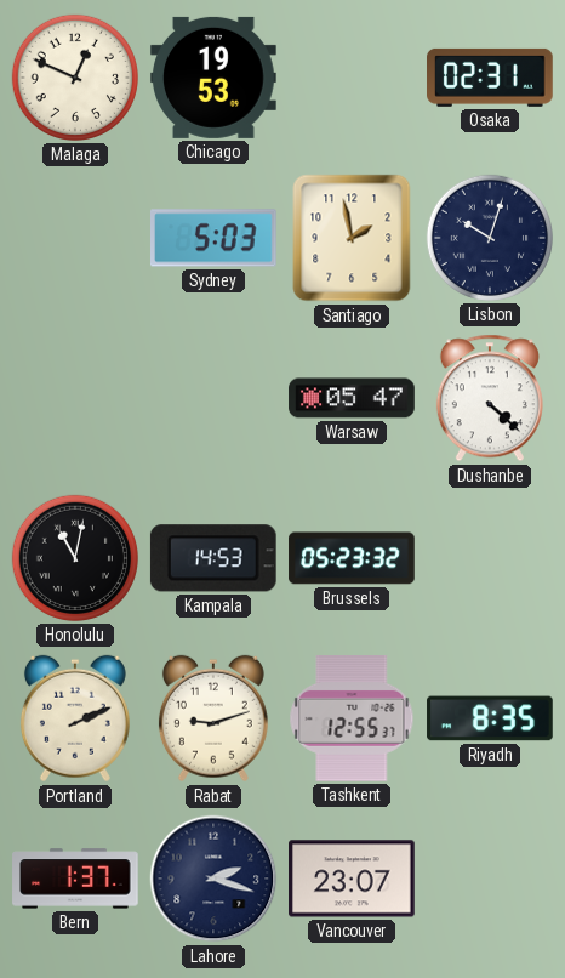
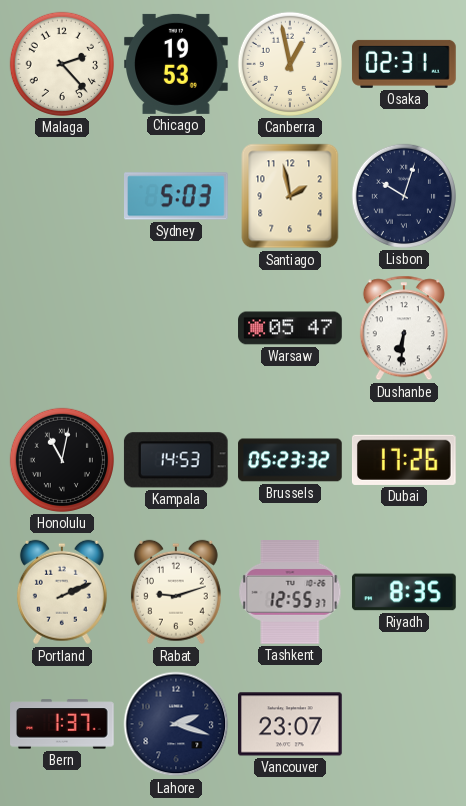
Malaga: 12:49 -> 2:23
Canberra: none -> 12:58
Dushanbe: 4:22 -> 6:31
Dubai: none -> 17:26
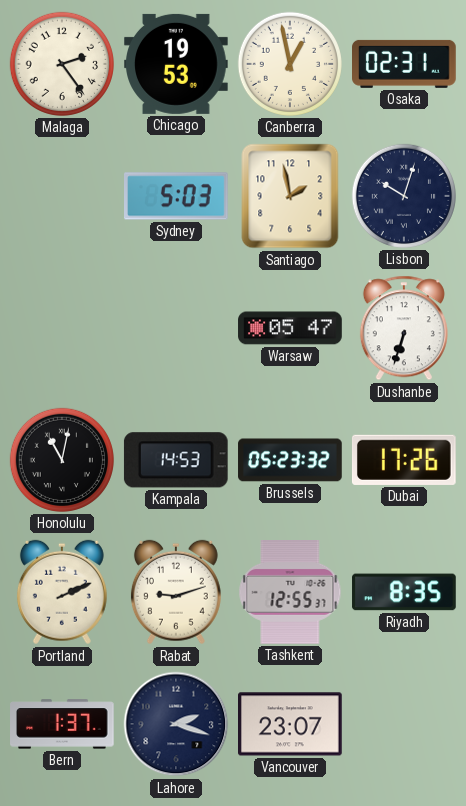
Malaga: 2:23 -> 2:24
Dushanbe: 6:31 -> 6:33
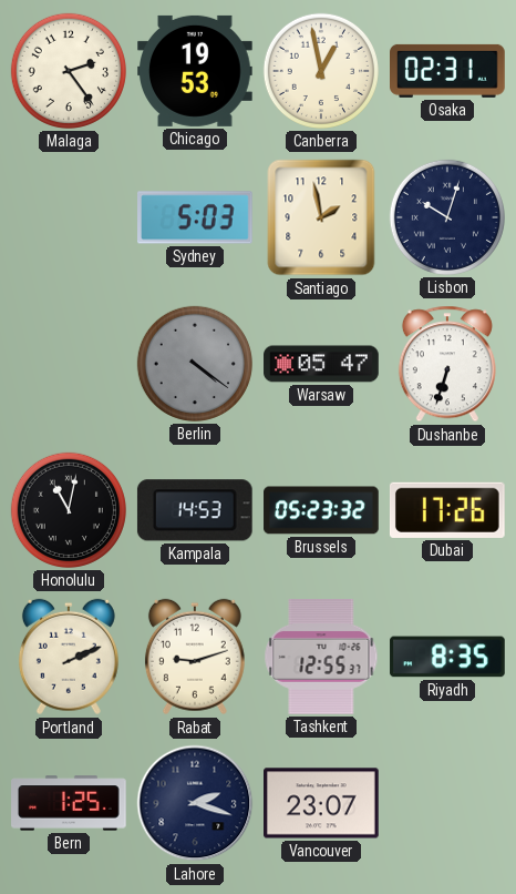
Berlin: none -> 4:21
Bern: 1:37 -> 1:25
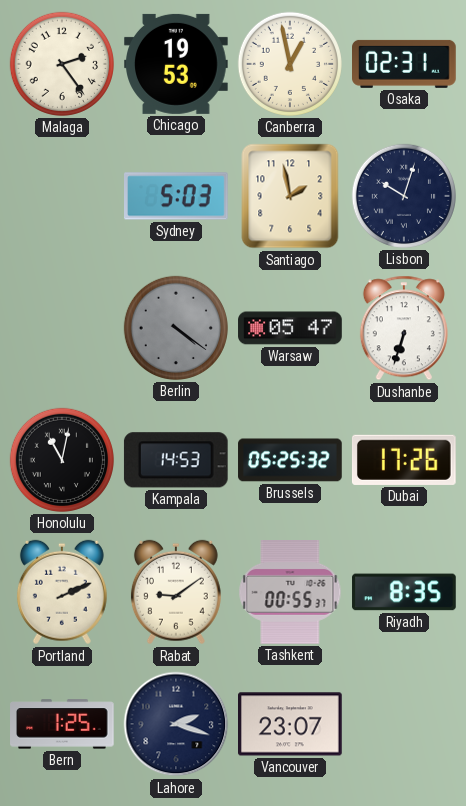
Brussels: 05:23 -> 05:25
Rabat: 9:12 -> 9:09
Tashkent: 12:55 -> 00:55
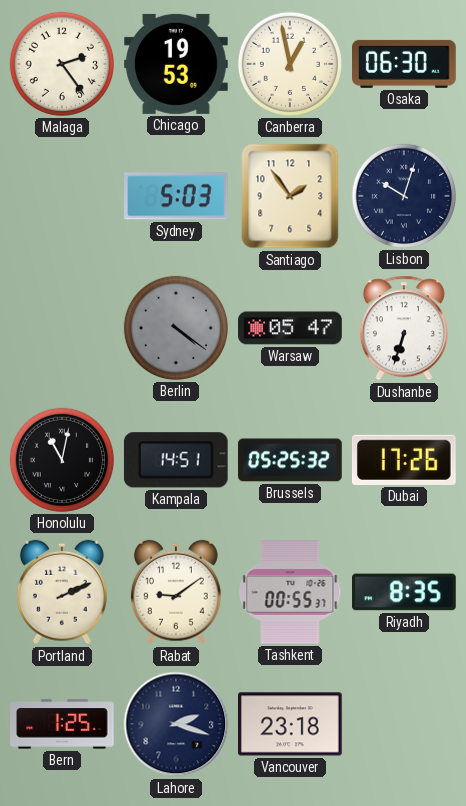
Osaka: 02:31 -> 06:30
Santiago: 1:58 -> 1:54
Kampala: 14:53 -> 14:51
Vancouver: 23:07 -> 23:18
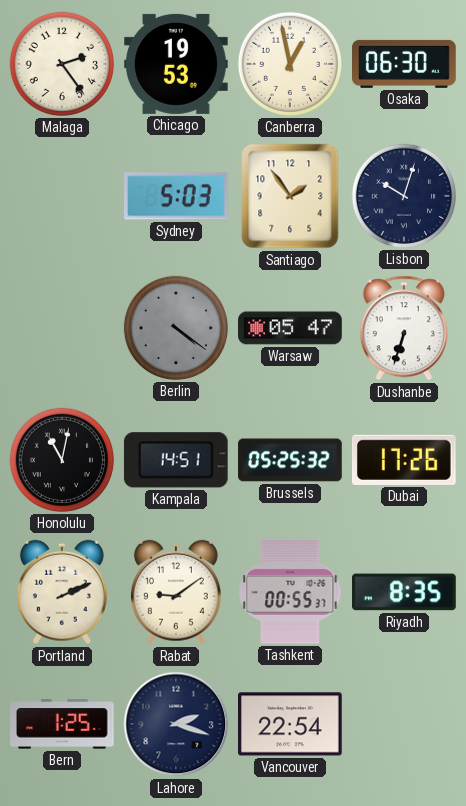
Vancouver: 23:18 -> 22:54
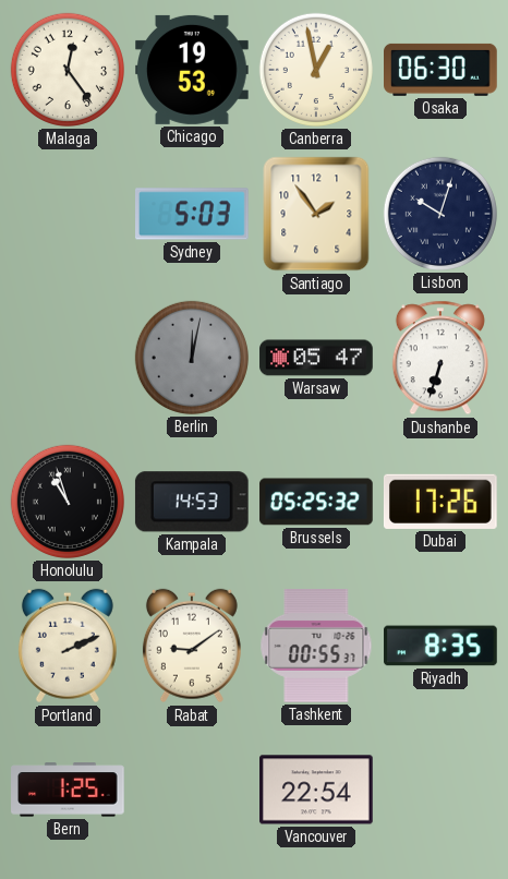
Malaga: 2:24 -> 12:24
Berlin: 4:21 -> 12:02
Honolulu: 11:02 -> 10:57
Kampala: 14:51 -> 14:53
Lahore: 2:18 -> none
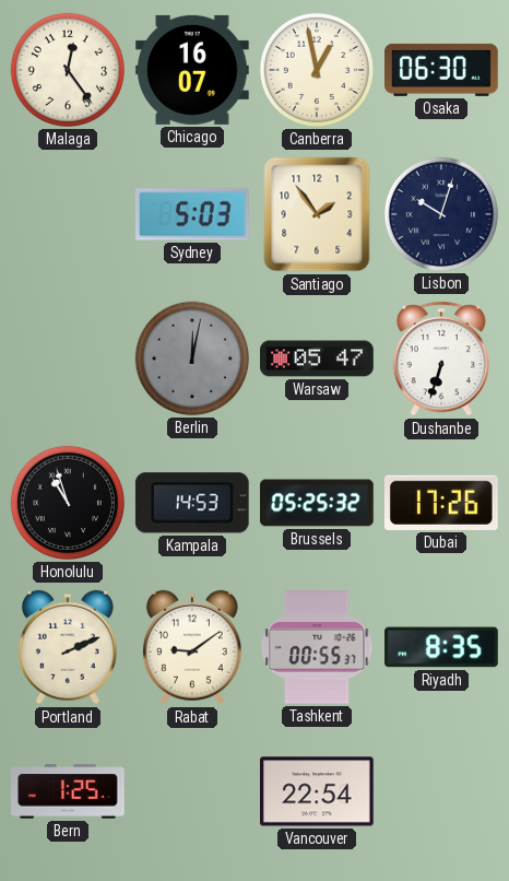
Chicago: 19:53 -> 16:07
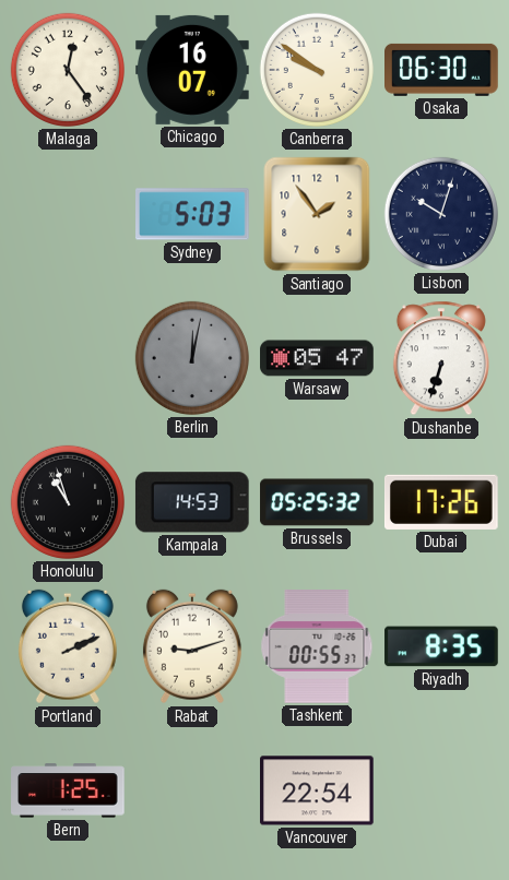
Canberra: 12:58 -> 9:51
Rabat: 9:09 -> 9:12
